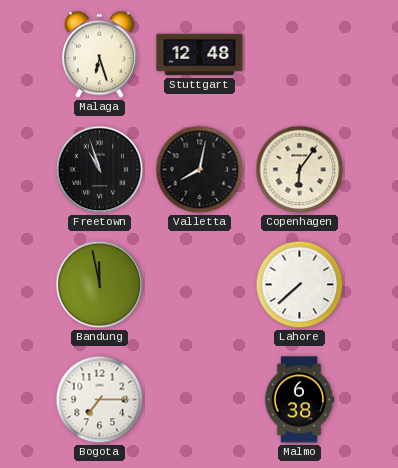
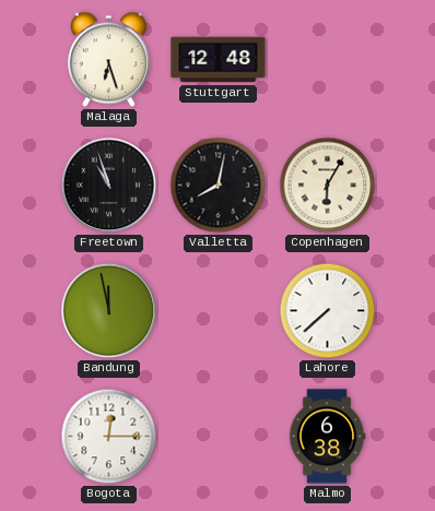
Copenhagen: 6:06 -> 6:05
Bogota: 7:15 -> 12:15
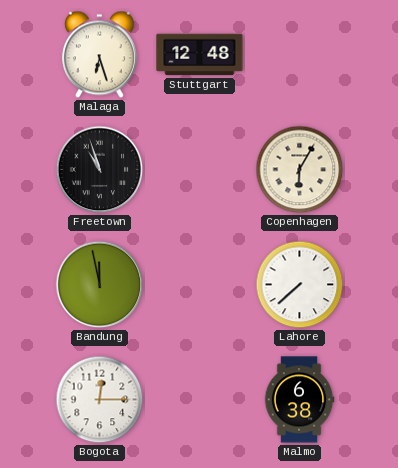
Valletta: 8:02 -> none
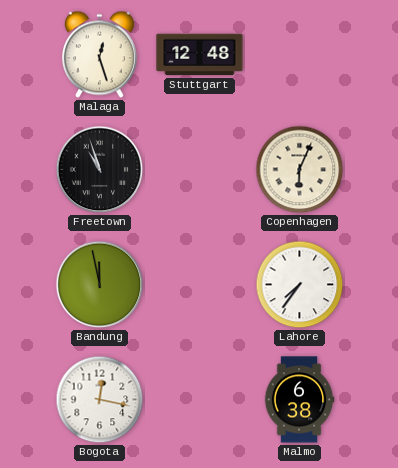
Malaga: 6:27 -> 12:27
Copenhagen: 6:05 -> 6:04
Lahore: 7:38 -> 7:36
Bogota: 12:15 -> 12:17
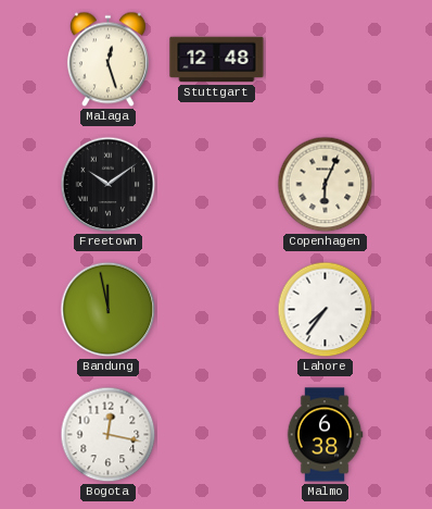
Freetown: 10:57 -> 10:09
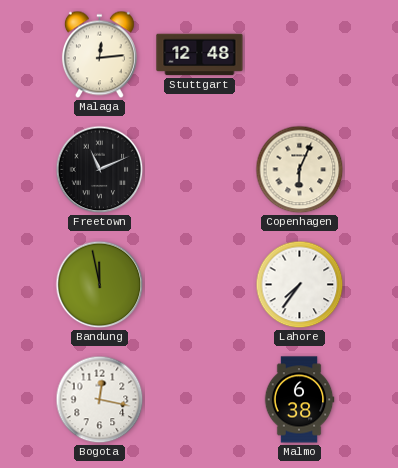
Malaga: 12:27 -> 12:14
Freetown: 10:09 -> 11:11
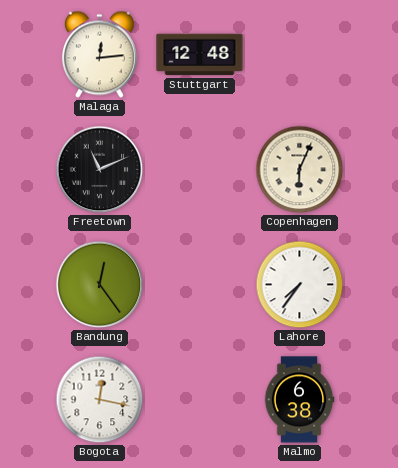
Bandung: 11:58 -> 12:24
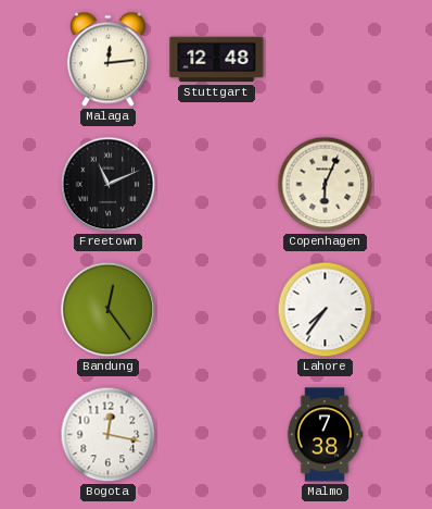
Malmo: 6:38 -> 7:38
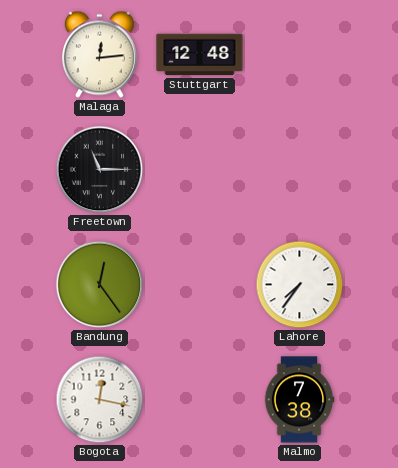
Freetown: 11:11 -> 11:15
Copenhagen: 6:04 -> none
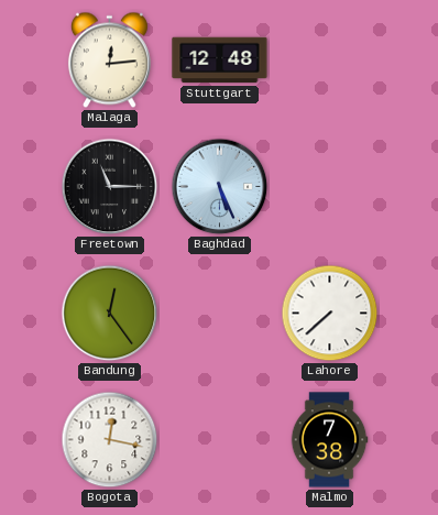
Baghdad: none -> 5:26
Lahore: 7:36 -> 7:38
